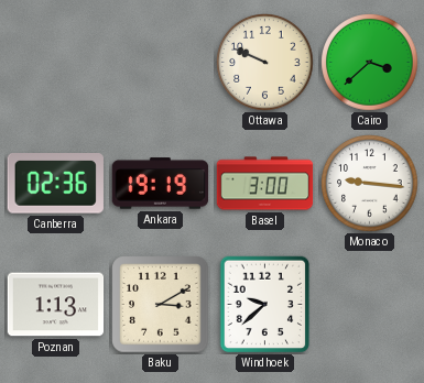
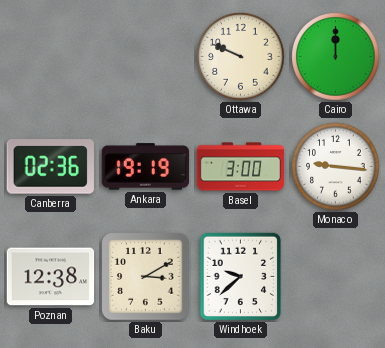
Cairo: 3:38 -> 12:00
Poznan: 1:13 -> 12:38
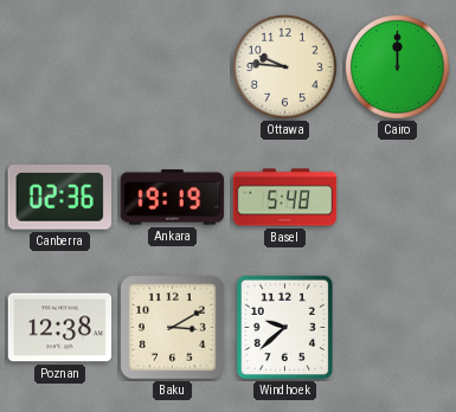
Ottawa: 9:49 -> 9:46
Basel: 3:00 -> 5:48
Monaco: 9:16 -> none
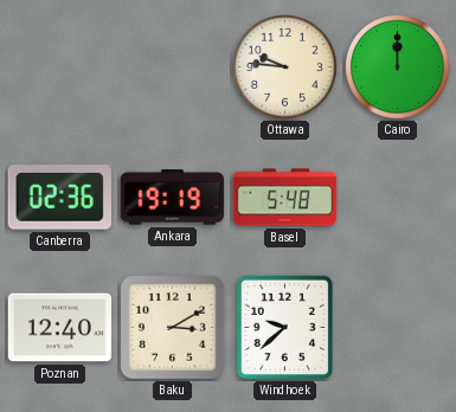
Poznan: 12:38 -> 12:40
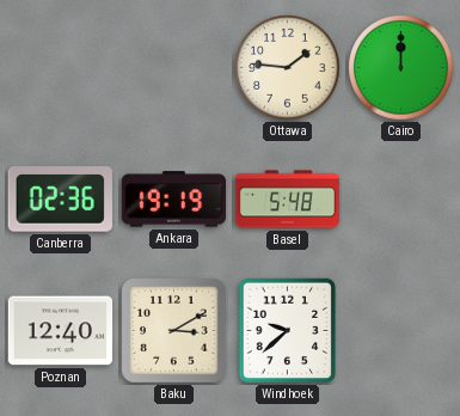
Ottawa: 9:46 -> 1:46
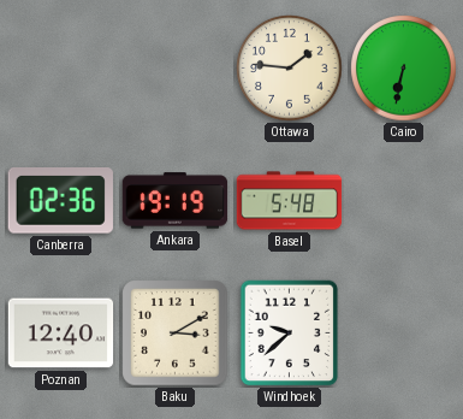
Cairo: 12:00 -> 6:32
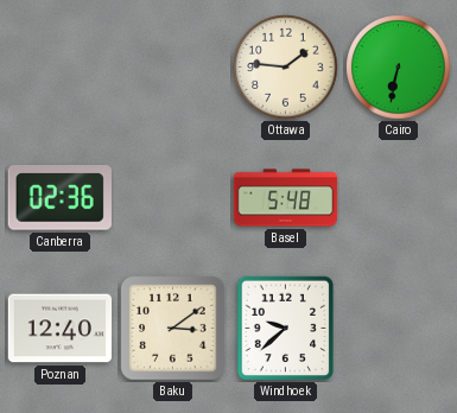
Ankara: 19:19 -> none
Baku: 3:10 -> 3:09
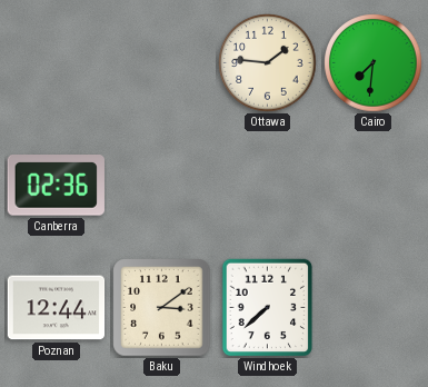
Cairo: 6:32 -> 7:31
Basel: 5:48 -> none
Poznan: 12:40 -> 12:44
Windhoek: 9:38 -> 7:38
